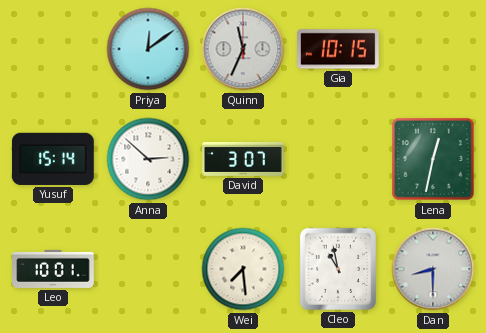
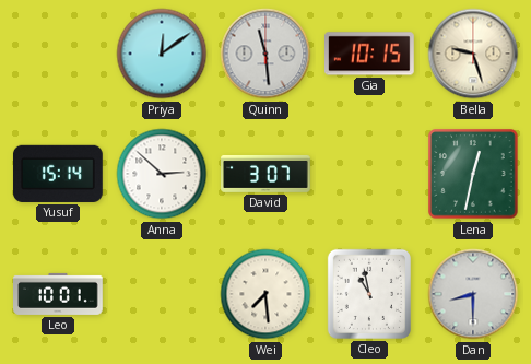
Quinn: 11:34 -> 11:29
Bella: none -> 9:27
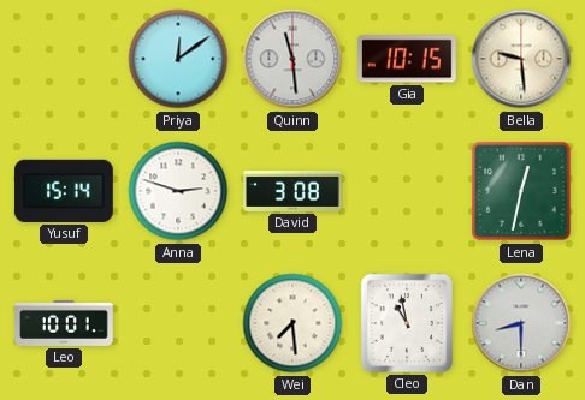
Bella: 9:27 -> 9:29
Anna: 2:52 -> 2:48
David: 3:07 -> 3:08
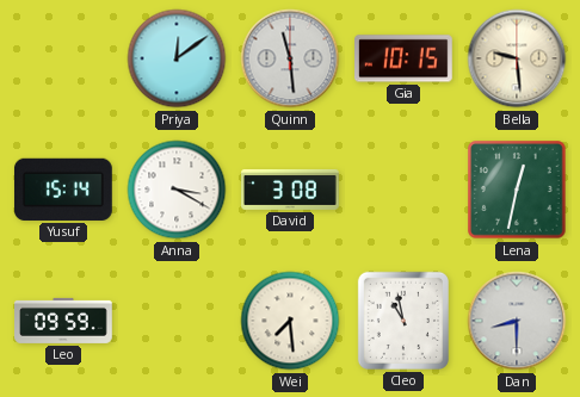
Anna: 2:48 -> 3:20
Leo: 10:01 -> 09:59
